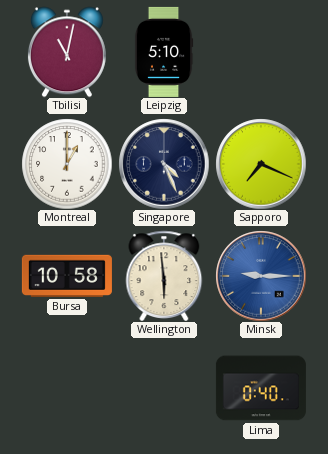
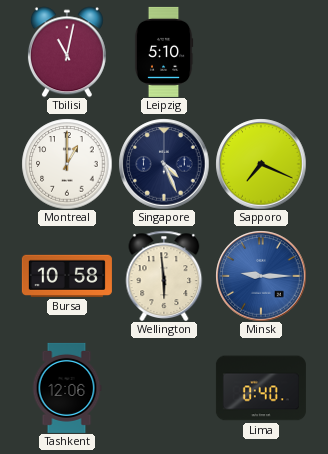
Tashkent: none -> 12:06
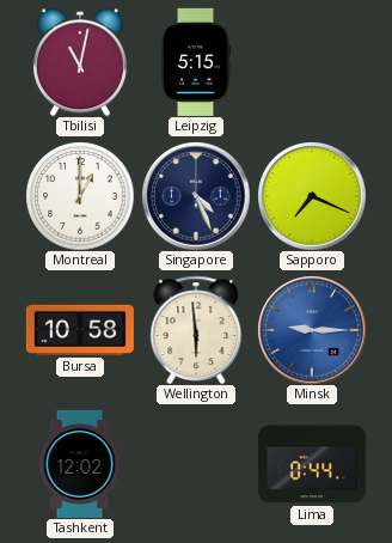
Leipzig: 5:10 -> 5:15
Tashkent: 12:06 -> 12:02
Lima: 0:40 -> 0:44
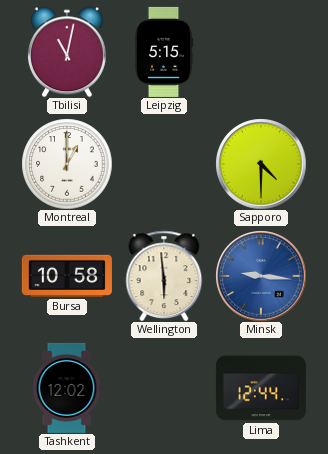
Singapore: 4:26 -> none
Sapporo: 7:19 -> 4:30
Minsk: 9:15 -> 9:16
Lima: 0:44 -> 12:44
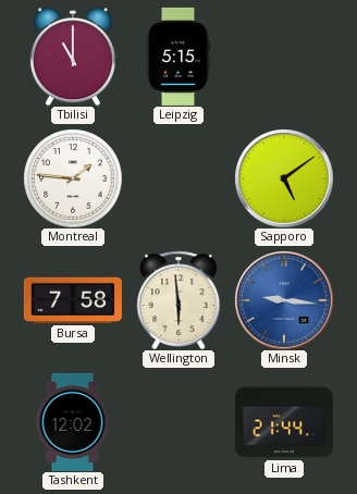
Tbilisi: 11:02 -> 11:00
Montreal: 1:00 -> 1:46
Sapporo: 4:30 -> 5:09
Bursa: 10:58 -> 7:58
Lima: 12:44 -> 21:44
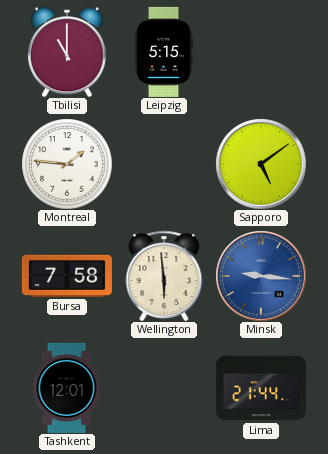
Tashkent: 12:02 -> 12:01
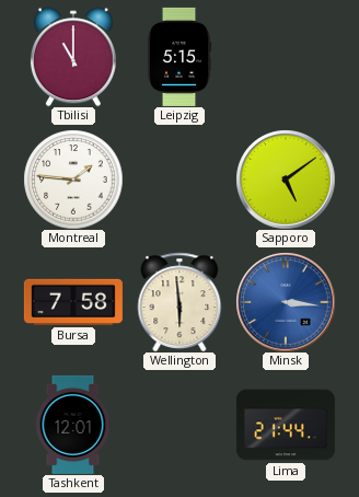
Minsk: 9:16 -> 3:16
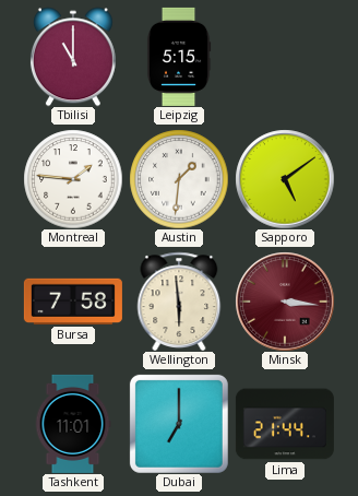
Austin: none -> 1:31
Minsk dial: blue -> burgundy
Tashkent: 12:01 -> 11:01
Dubai: none -> 7:00
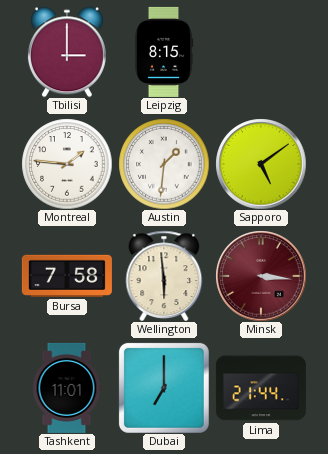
Tbilisi: 11:00 -> 3:00
Leipzig: 5:15 -> 8:15
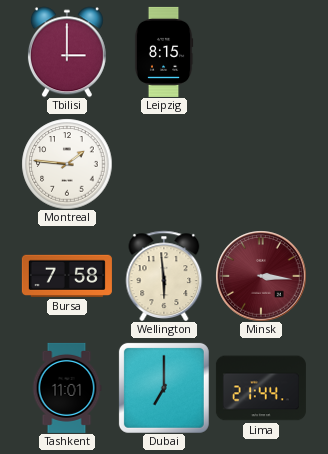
Austin: 1:31 -> none
Sapporo: 5:09 -> none
